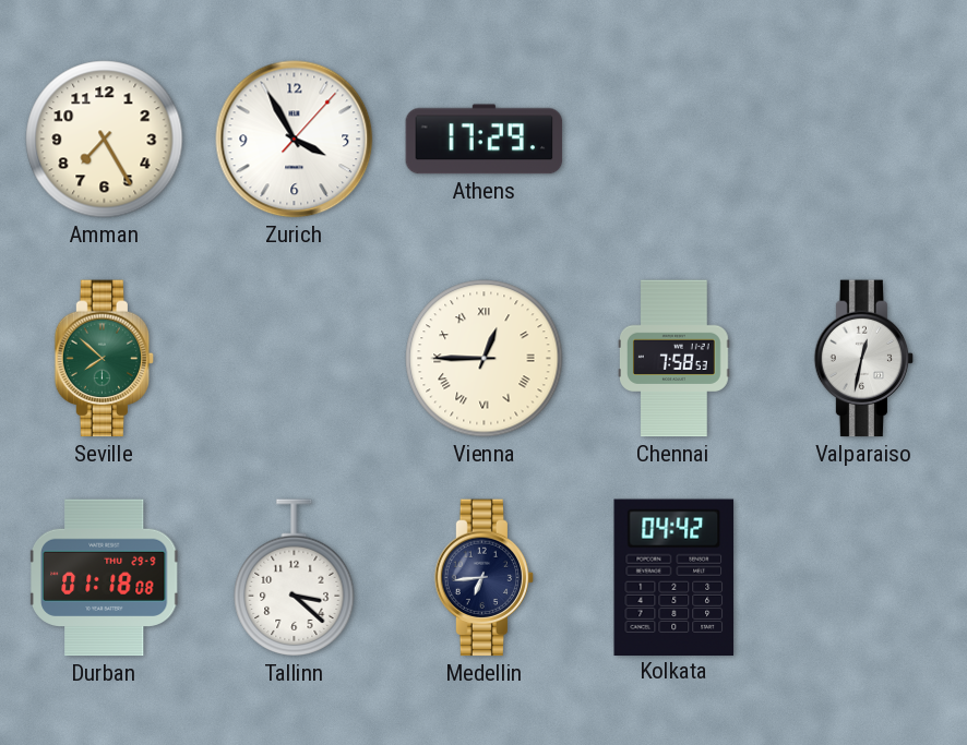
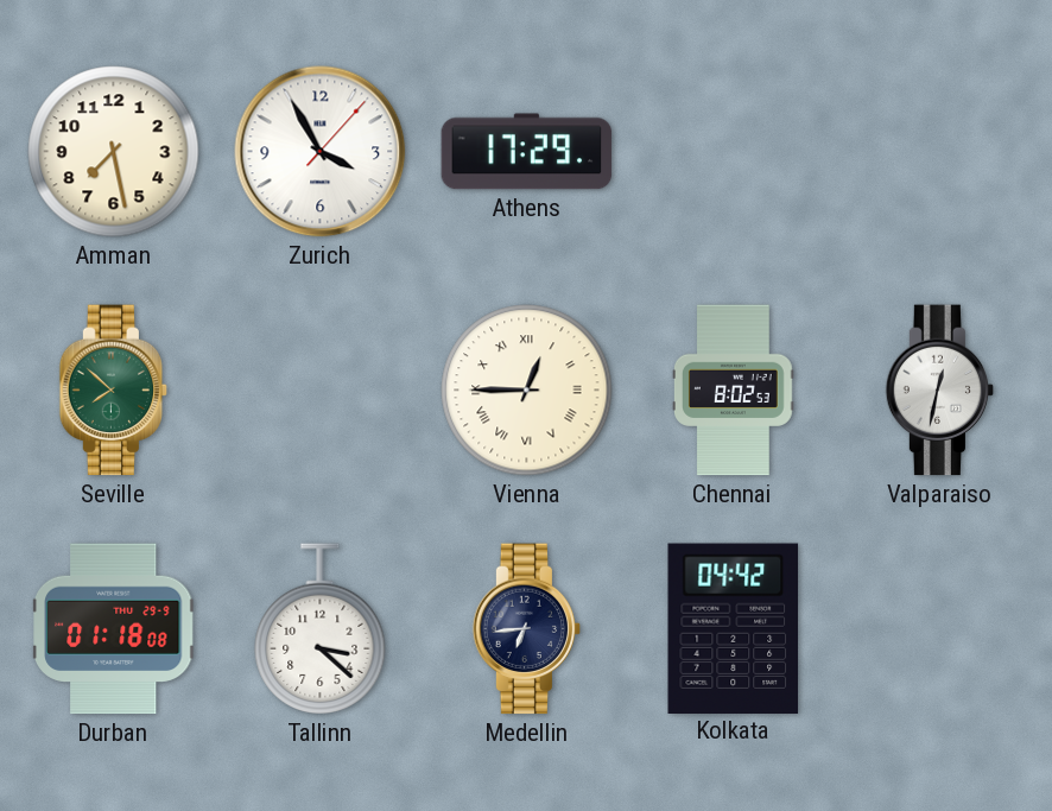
Amman: 7:25 -> 7:28
Chennai: 7:58 -> 8:02
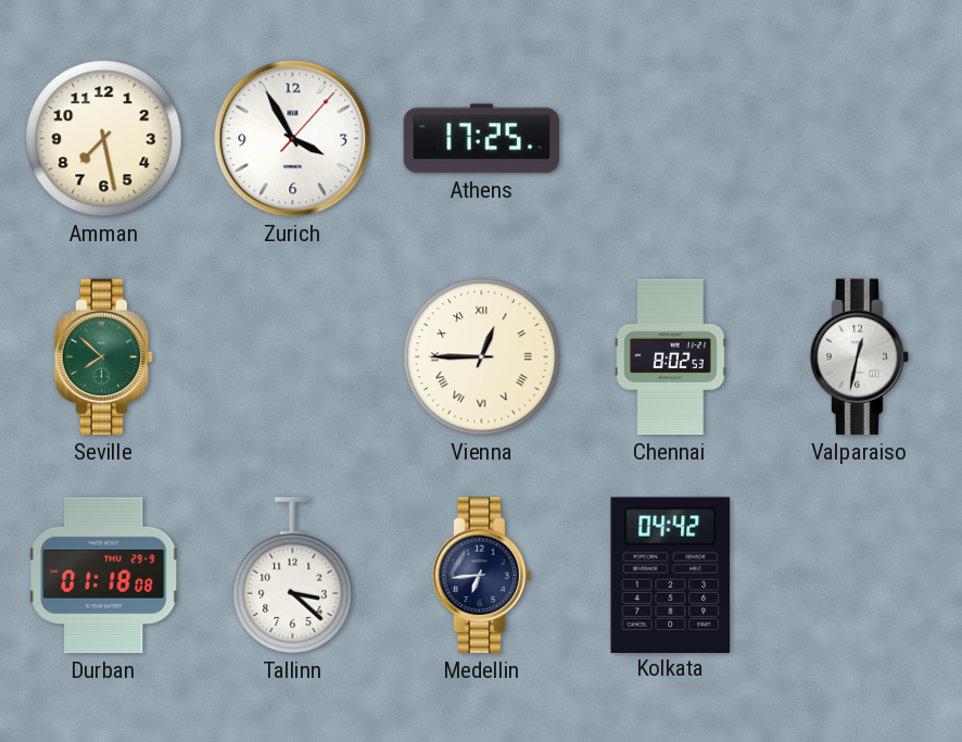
Athens: 17:29 -> 17:25
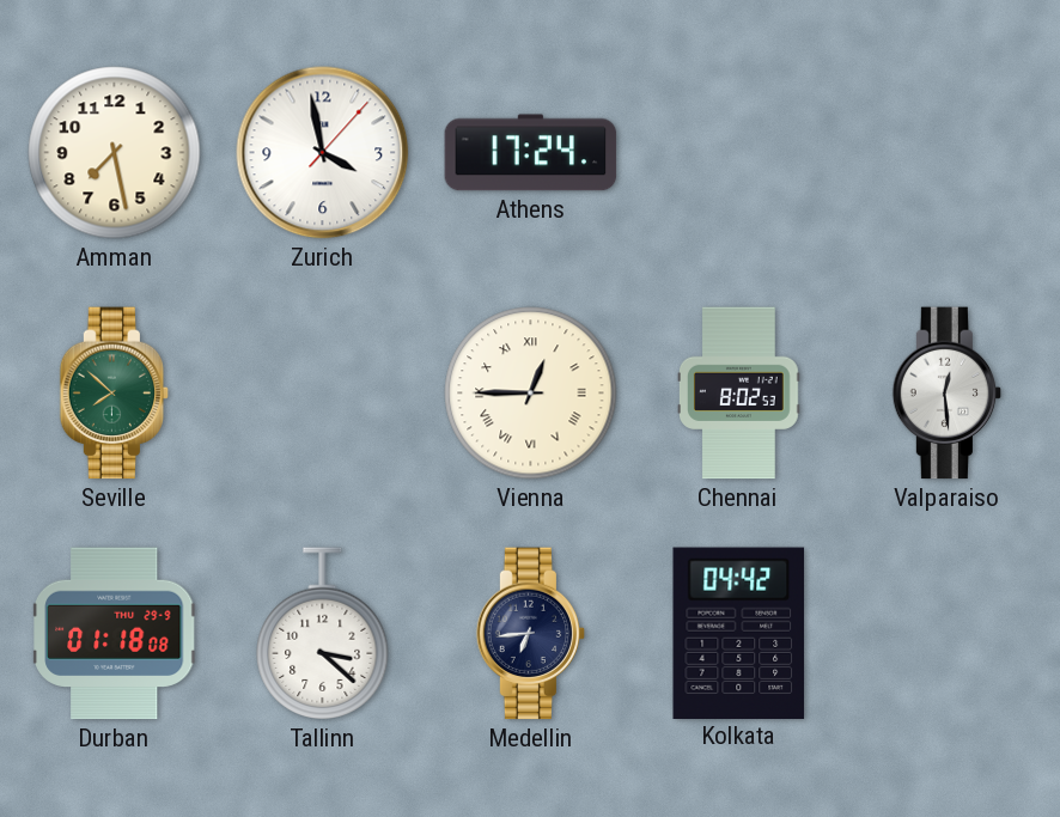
Zurich: 3:55 -> 3:58
Athens: 17:25 -> 17:24
Valparaiso: 12:32 -> 12:29
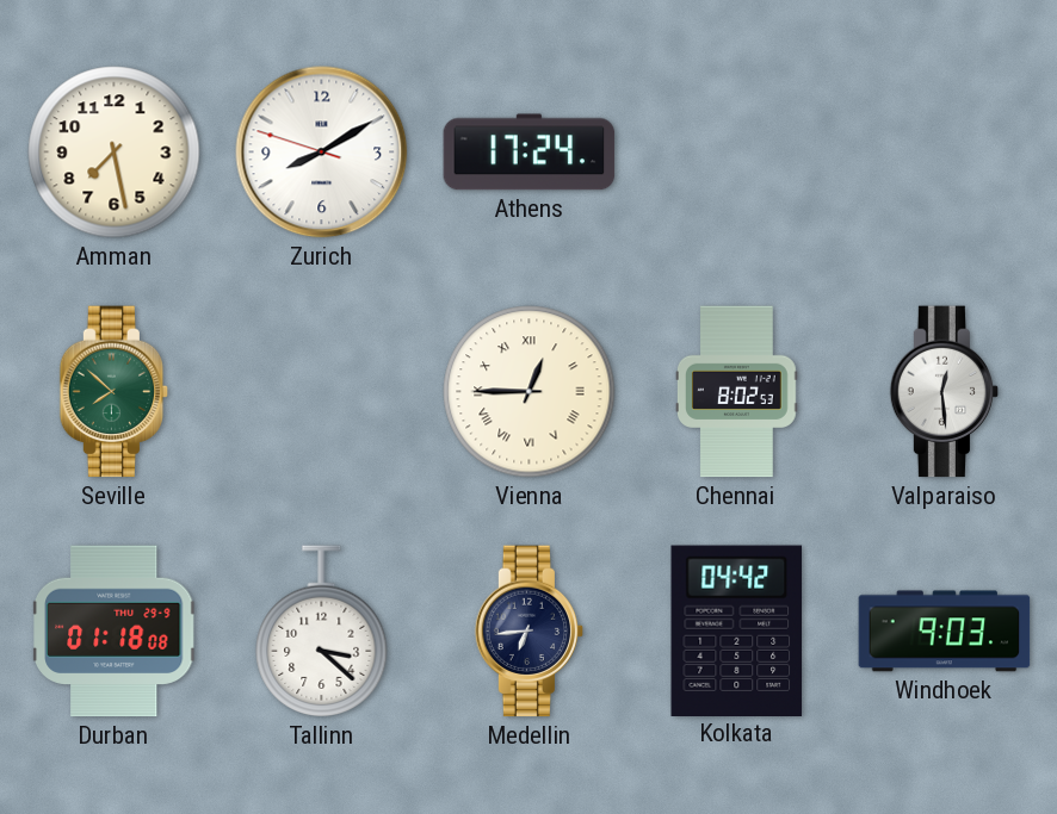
Zurich: 3:58 -> 8:09
Windhoek: none -> 9:03
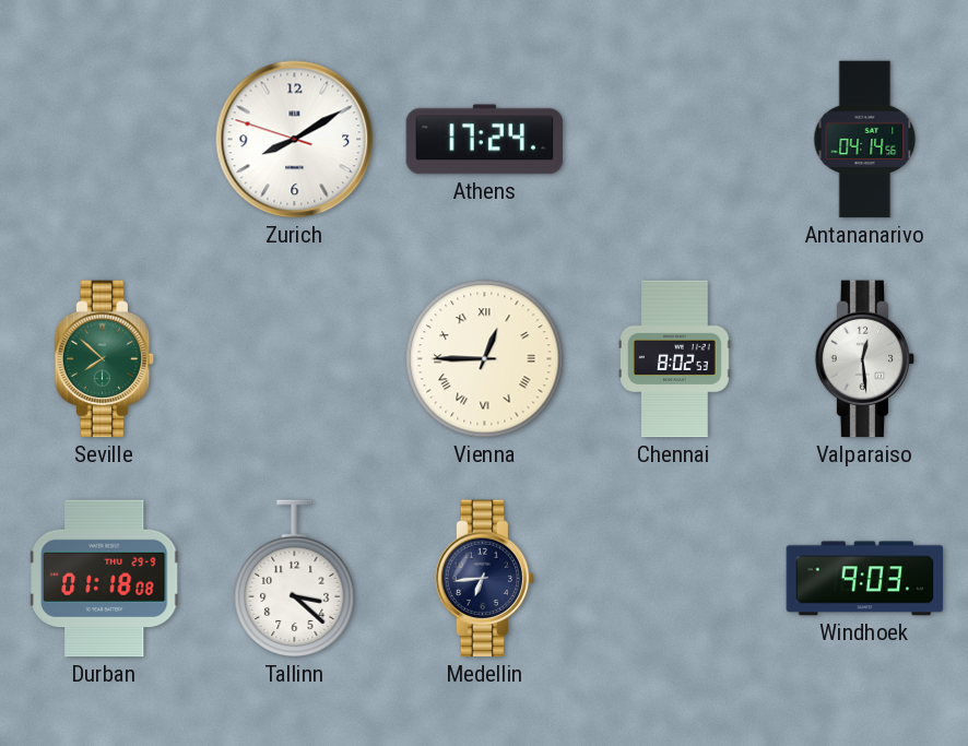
Amman: 7:28 -> none
Antananarivo: none -> 04:14
Kolkata: 04:42 -> none
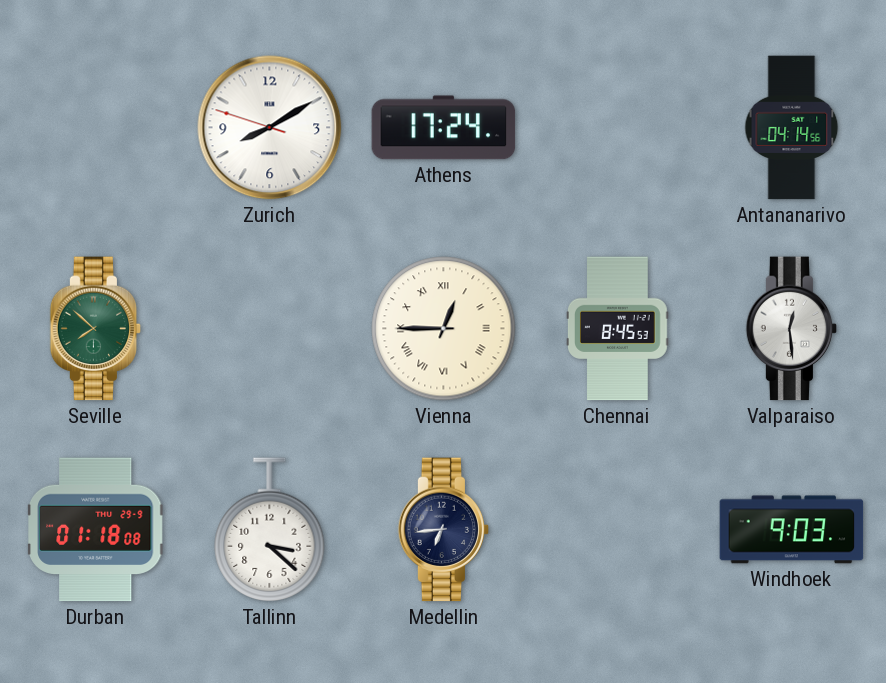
Chennai: 8:02 -> 8:45
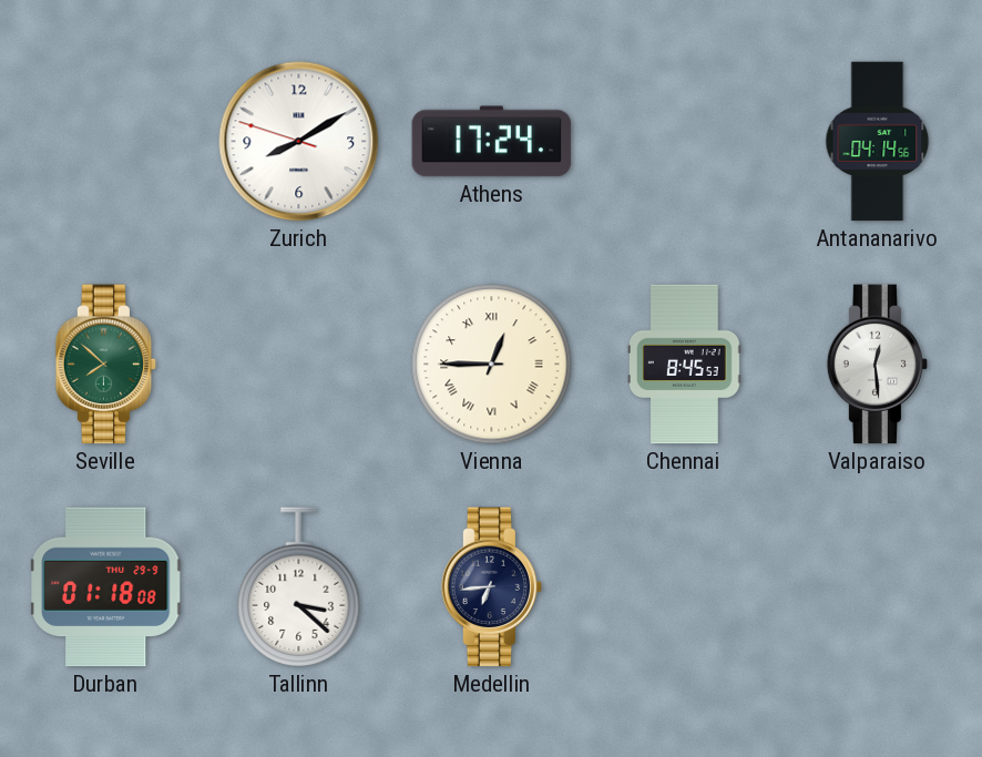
Windhoek: 9:03 -> none
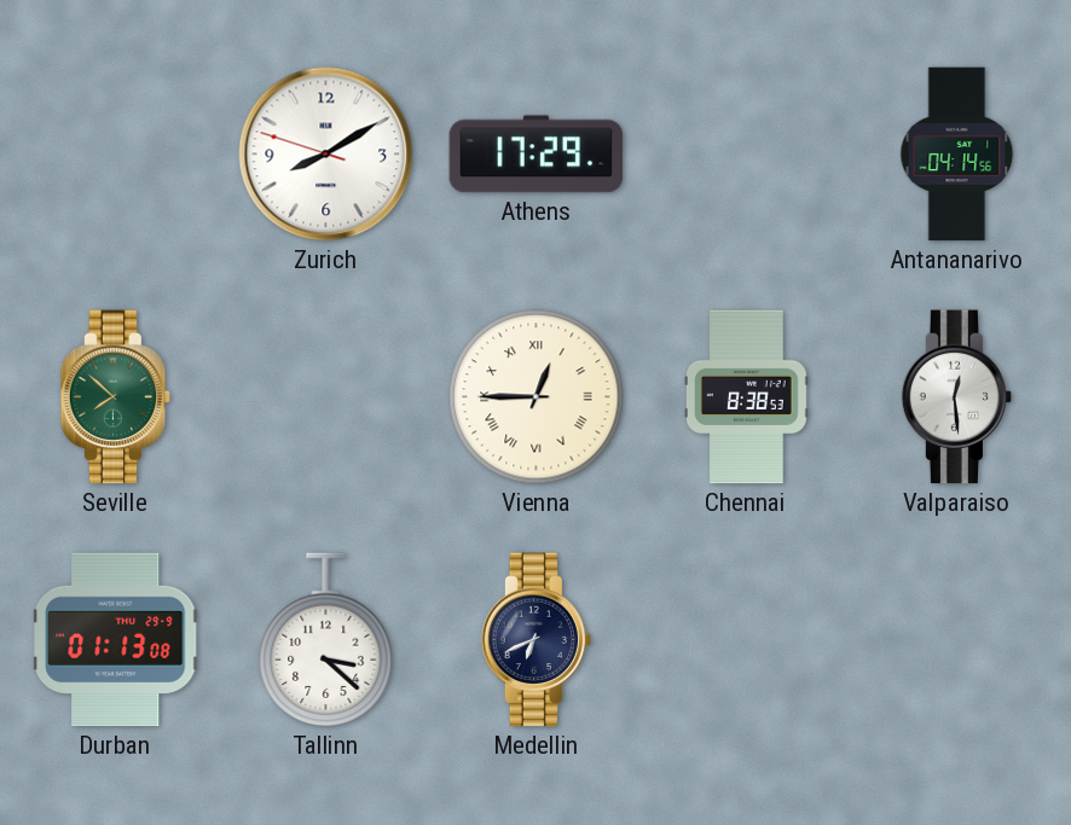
Athens: 17:24 -> 17:29
Chennai: 8:45 -> 8:38
Durban: 01:18 -> 01:13
Medellin: 6:44 -> 6:41
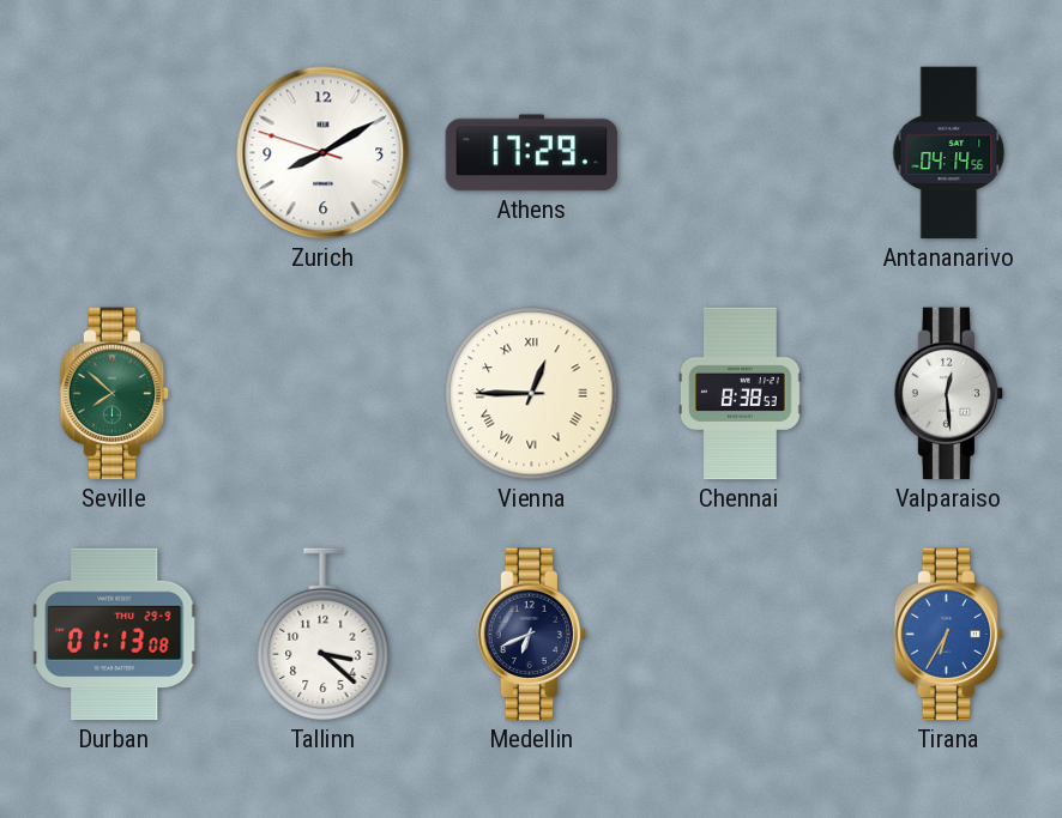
Tirana: none -> 6:35
